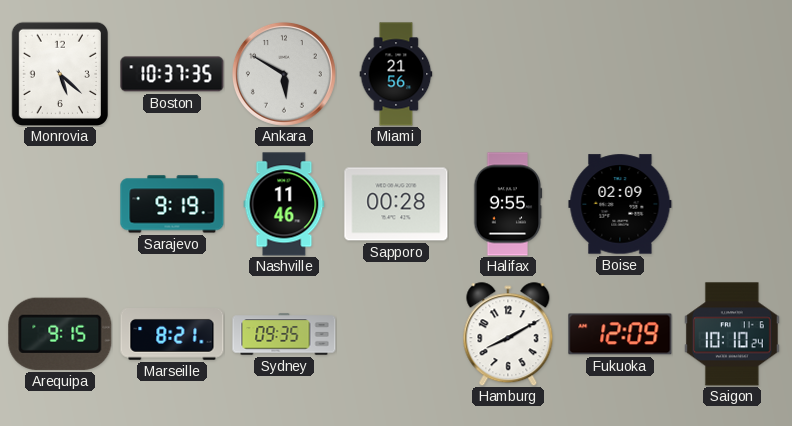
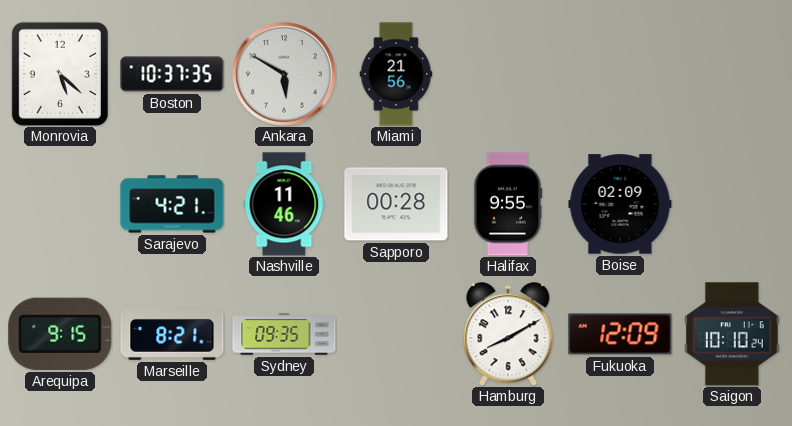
Sarajevo: 9:19 -> 4:21
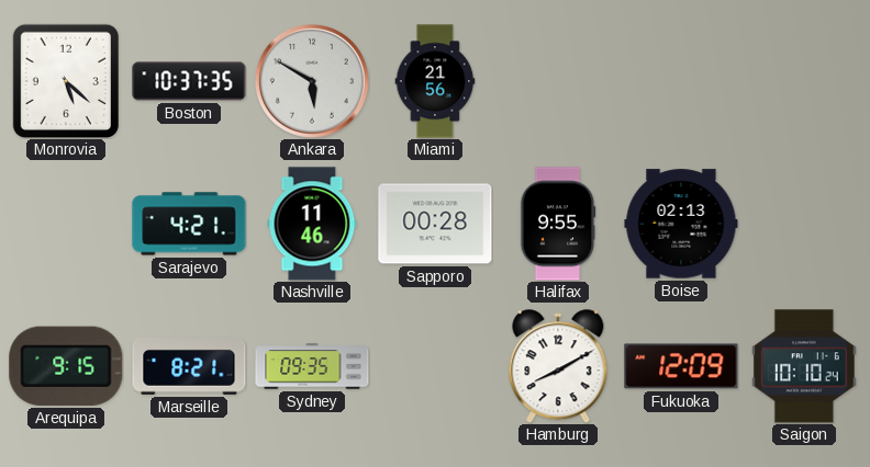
Boise: 02:09 -> 02:13
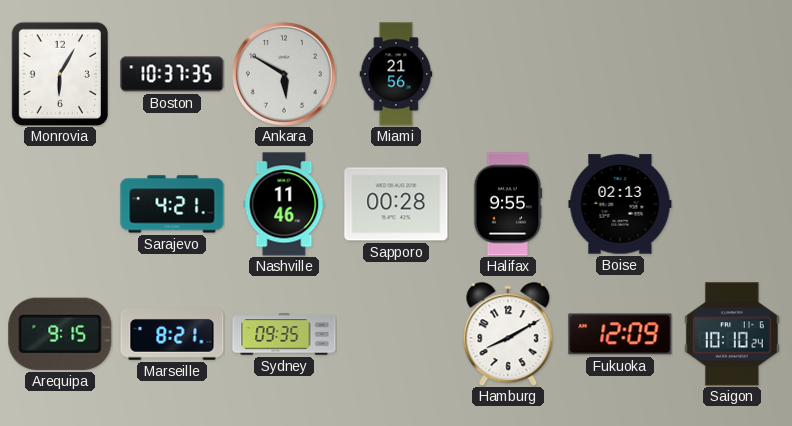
Monrovia: 5:22 -> 6:05
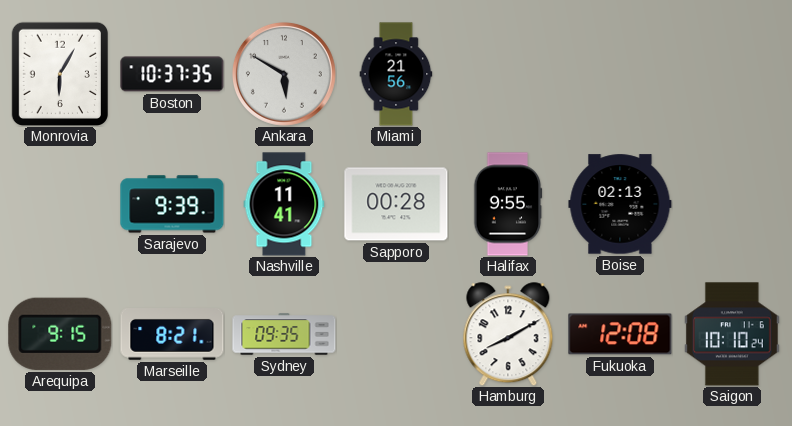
Sarajevo: 4:21 -> 9:39
Nashville: 11:46 -> 11:41
Fukuoka: 12:09 -> 12:08
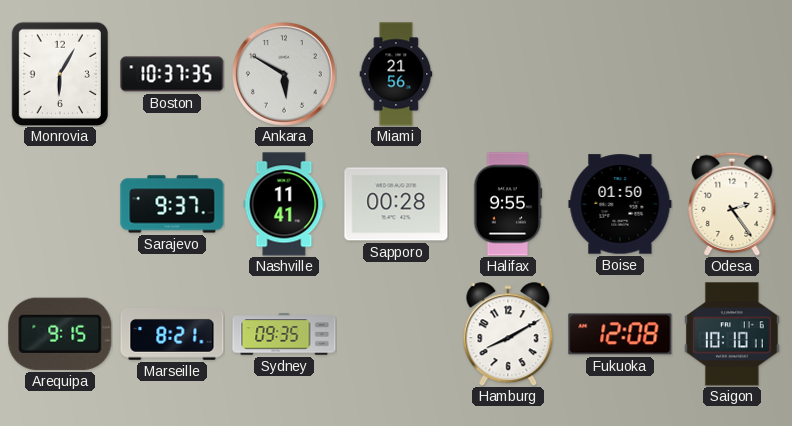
Sarajevo: 9:39 -> 9:37
Boise: 02:13 -> 01:50
Odesa: none -> 2:24
Saigon: 10:10:24 -> 10:10:11
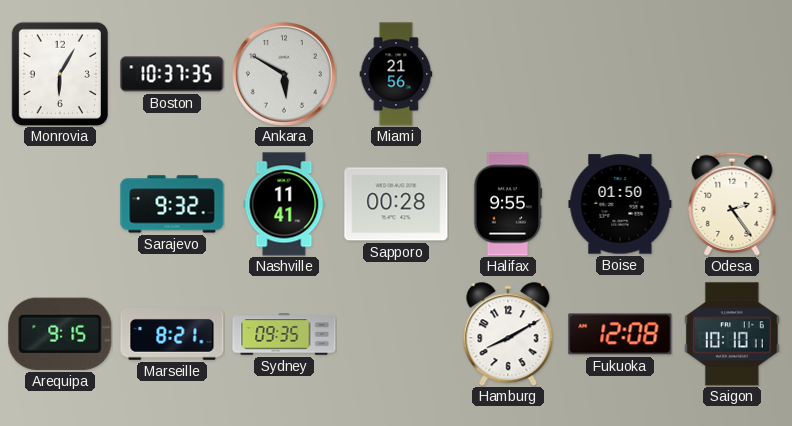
Sarajevo: 9:37 -> 9:32
